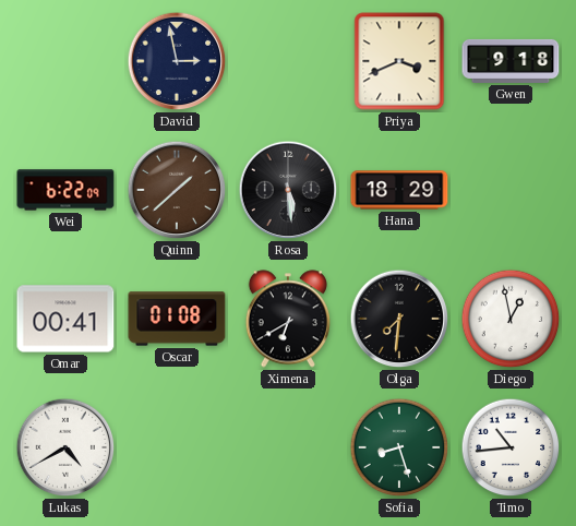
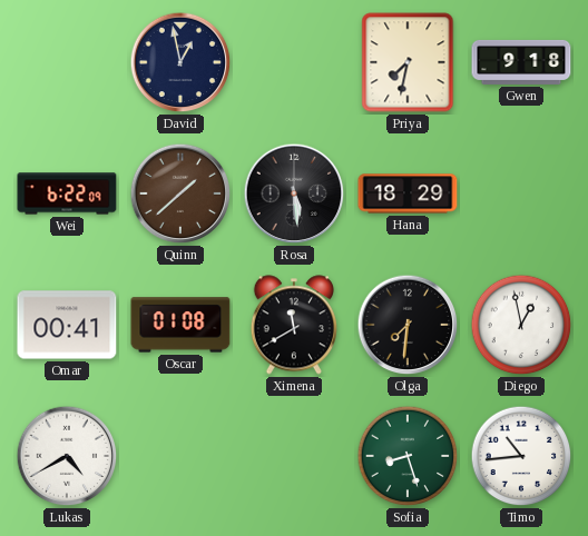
David: 2:58 -> 12:58
Priya: 3:41 -> 7:32
Ximena: 6:40 -> 11:40
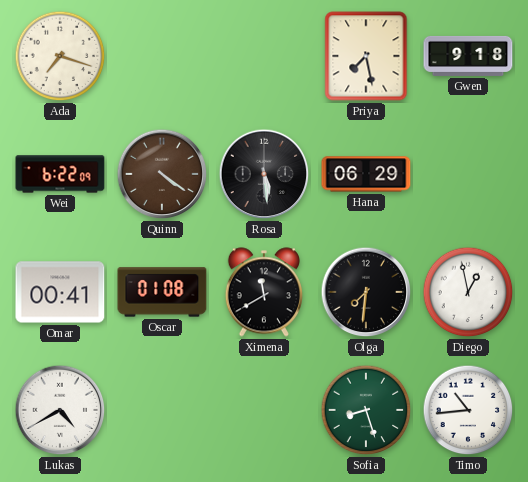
Ada: none -> 7:18
David: 12:58 -> none
Priya: 7:32 -> 7:28
Quinn: 1:38 -> 4:21
Hana: 18:29 -> 06:29
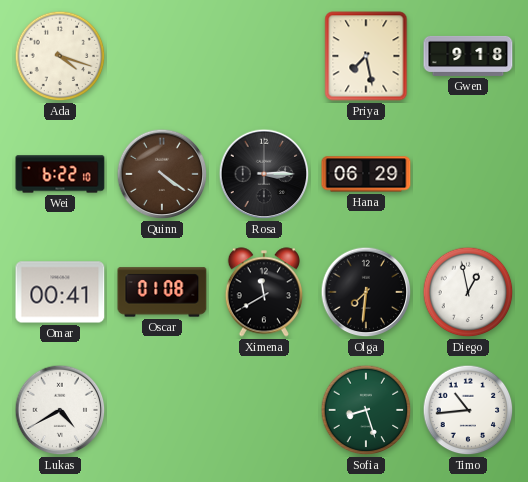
Ada: 7:18 -> 4:18
Wei: 6:22:09 -> 6:22:10
Rosa: 5:29 -> 3:15
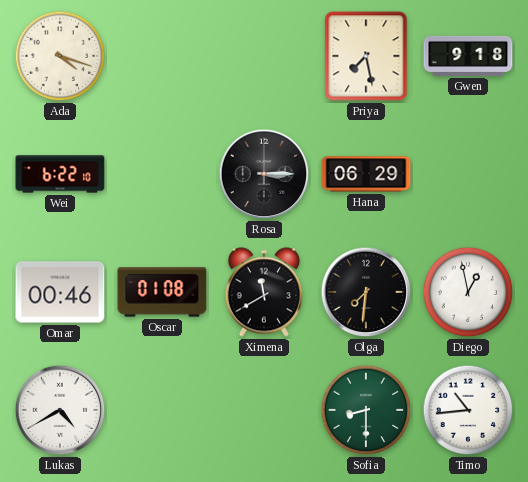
Quinn: 4:21 -> none
Omar: 00:41 -> 00:46
Sofia: 8:27 -> 8:30
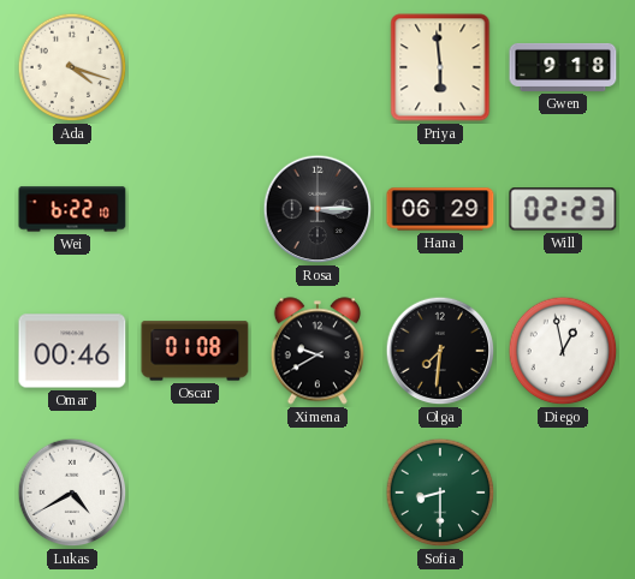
Priya: 7:28 -> 5:59
Will: none -> 02:23
Ximena: 11:40 -> 9:40
Timo: 10:44 -> none
